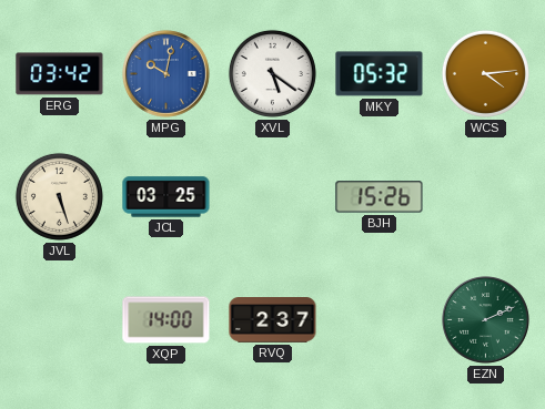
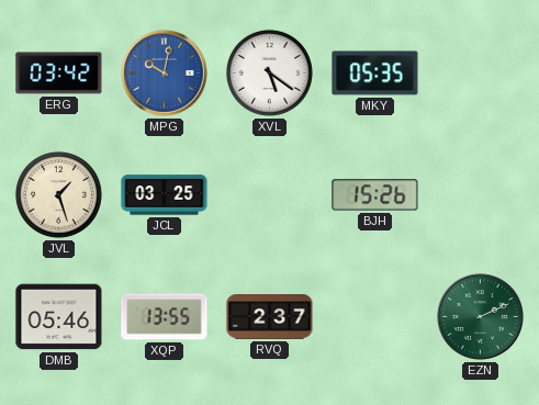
MKY: 05:32 -> 05:35
WCS: 4:14 -> none
JVL: 5:27 -> 1:27
DMB: none -> 05:46
XQP: 14:00 -> 13:55
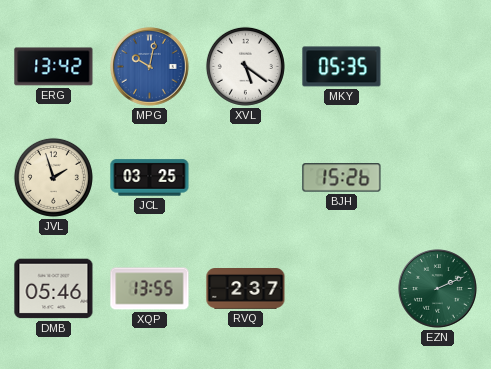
ERG: 03:42 -> 13:42
JVL: 1:27 -> 1:57
